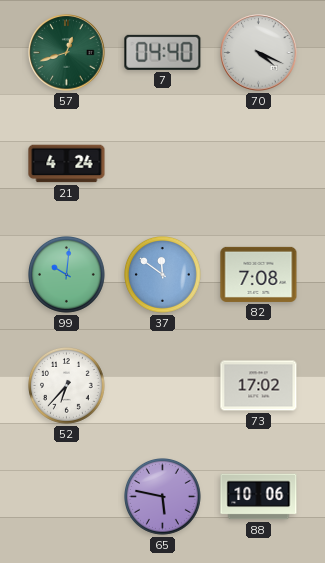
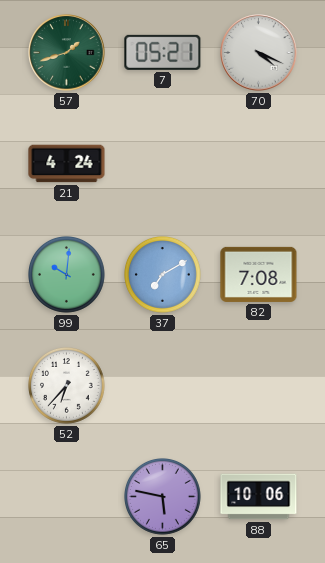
57: 12:42 -> 1:42
7: 04:40 -> 05:21
37: 11:51 -> 7:10
73: 17:02 -> none
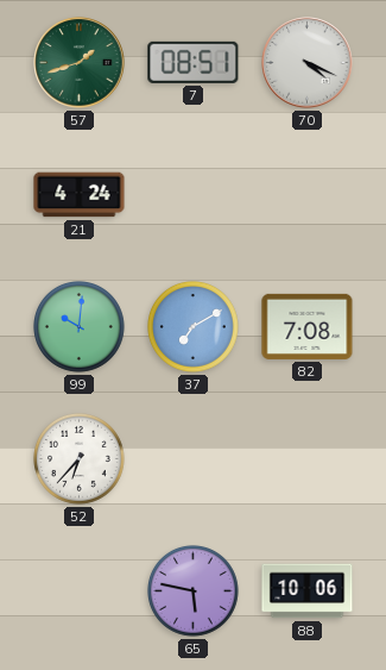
7: 05:21 -> 08:51
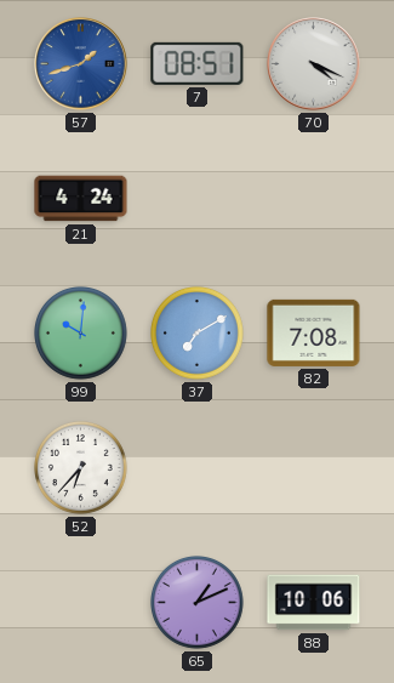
57 dial: green -> blue
65: 5:47 -> 1:11
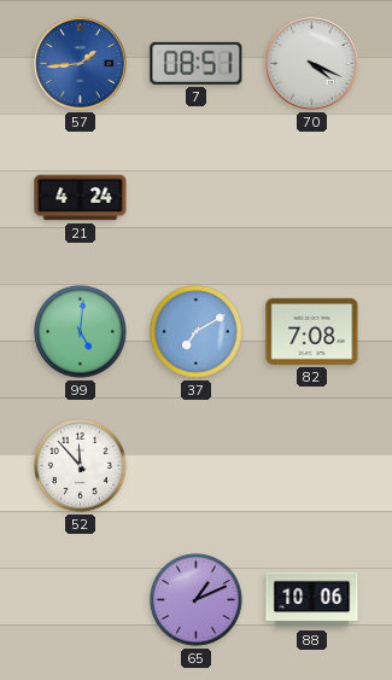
57: 1:42 -> 1:44
99: 10:01 -> 5:01
52: 6:37 -> 11:53
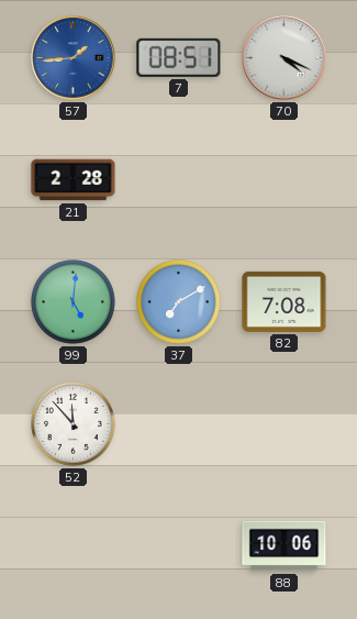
21: 4:24 -> 2:28
65: 1:11 -> none
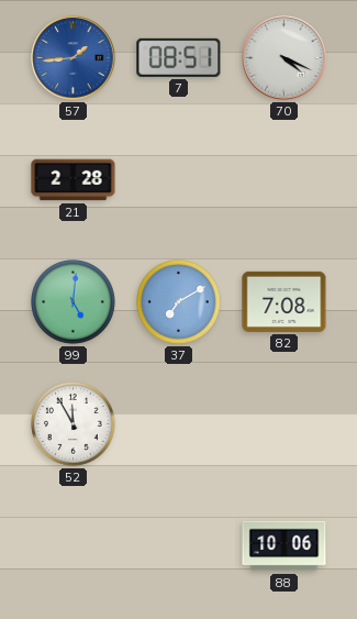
52: 11:53 -> 11:55
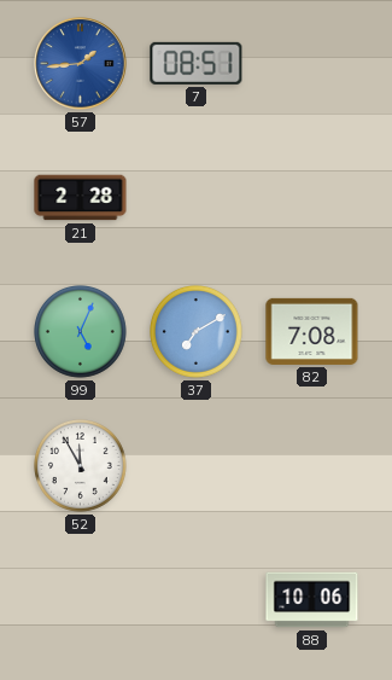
70: 4:19 -> none
99: 5:01 -> 5:04
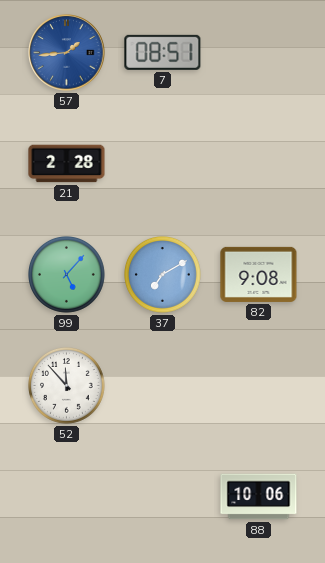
99: 5:04 -> 5:07
82: 7:08 -> 9:08
52: 11:55 -> 11:53
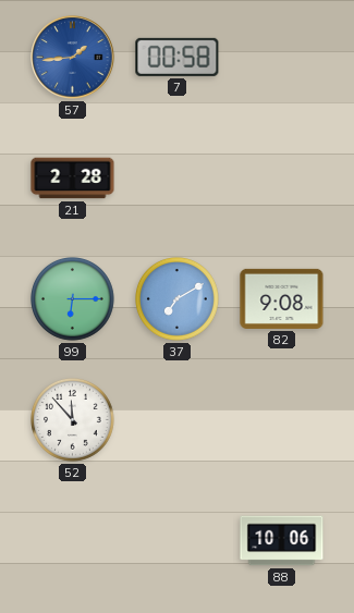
7: 08:51 -> 00:58
99: 5:07 -> 6:15
